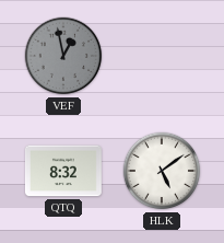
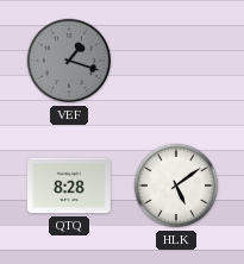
VEF: 12:58 -> 1:18
QTQ: 8:32 -> 8:28
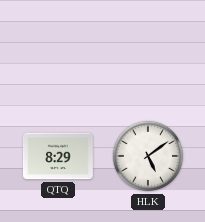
VEF: 1:18 -> none
QTQ: 8:28 -> 8:29
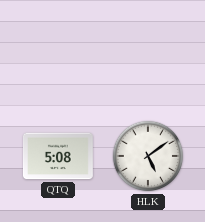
QTQ: 8:29 -> 5:08
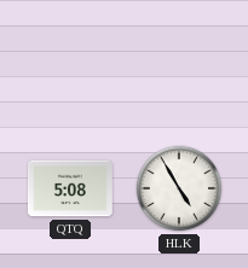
HLK: 5:09 -> 4:55
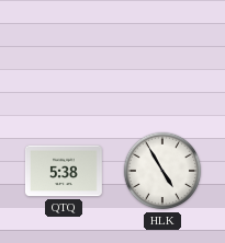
QTQ: 5:08 -> 5:38
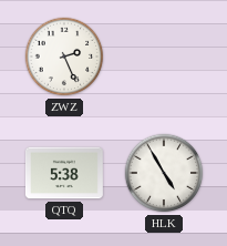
ZWZ: none -> 2:26
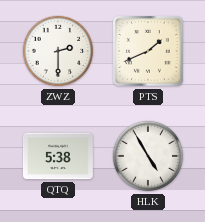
ZWZ: 2:26 -> 2:30
PTS: none -> 1:41
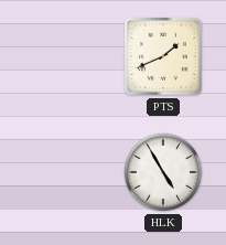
ZWZ: 2:30 -> none
QTQ: 5:38 -> none
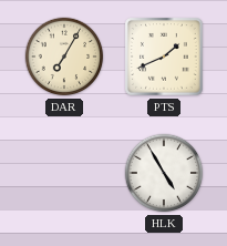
DAR: none -> 7:05
